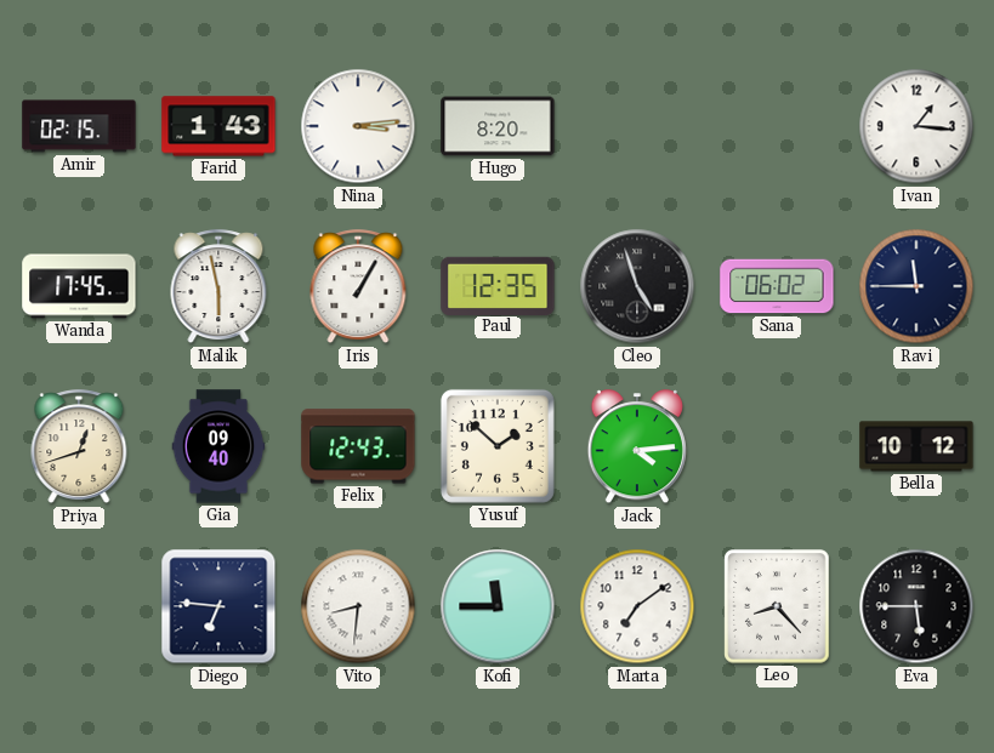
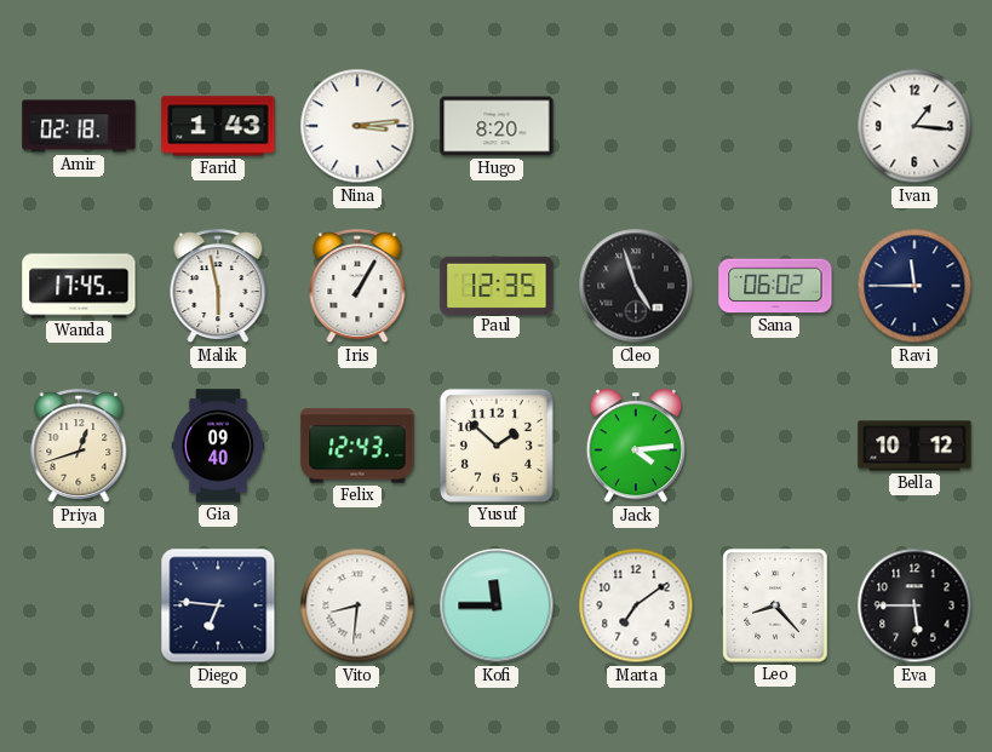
Amir: 02:15 -> 02:18
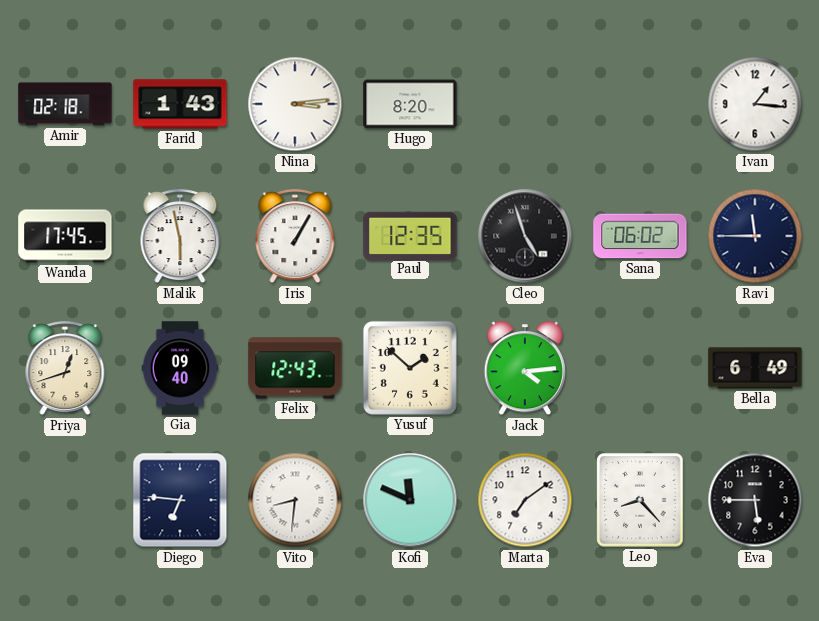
Bella: 10:12 -> 6:49
Kofi: 11:45 -> 11:49
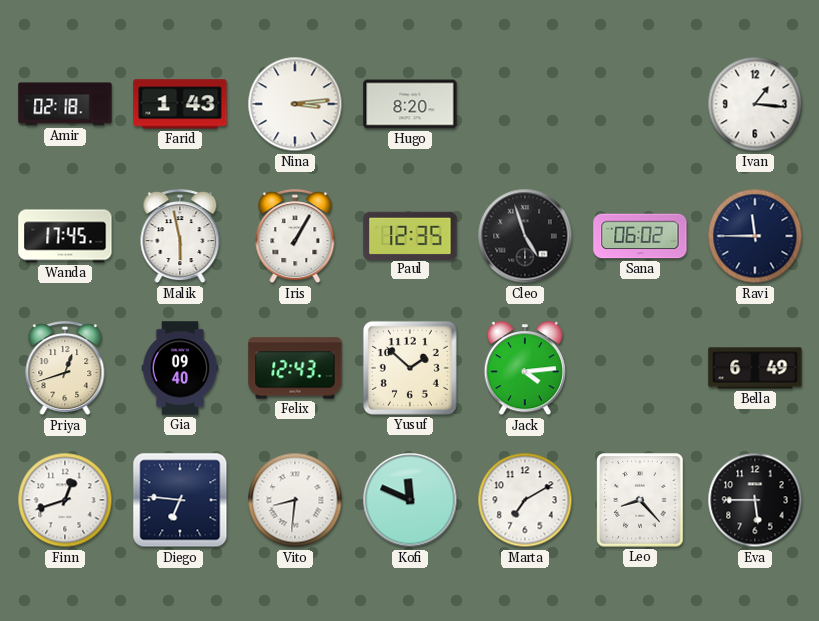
Finn: none -> 12:42
Marta: 7:09 -> 7:10
